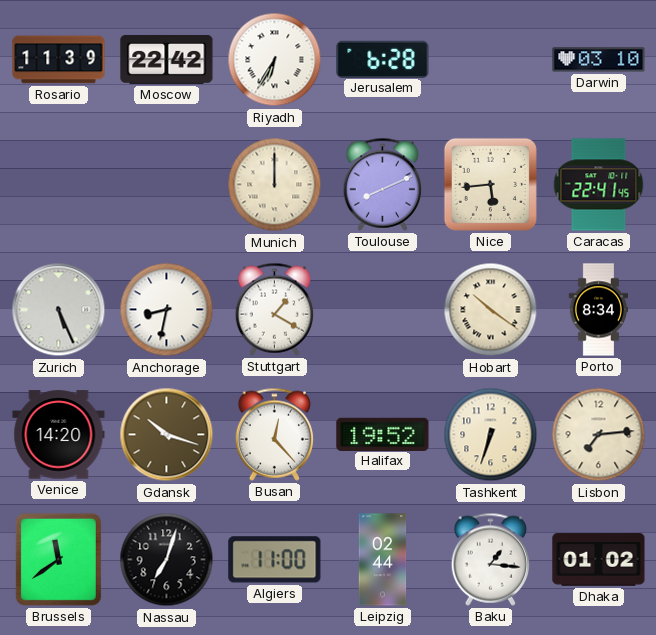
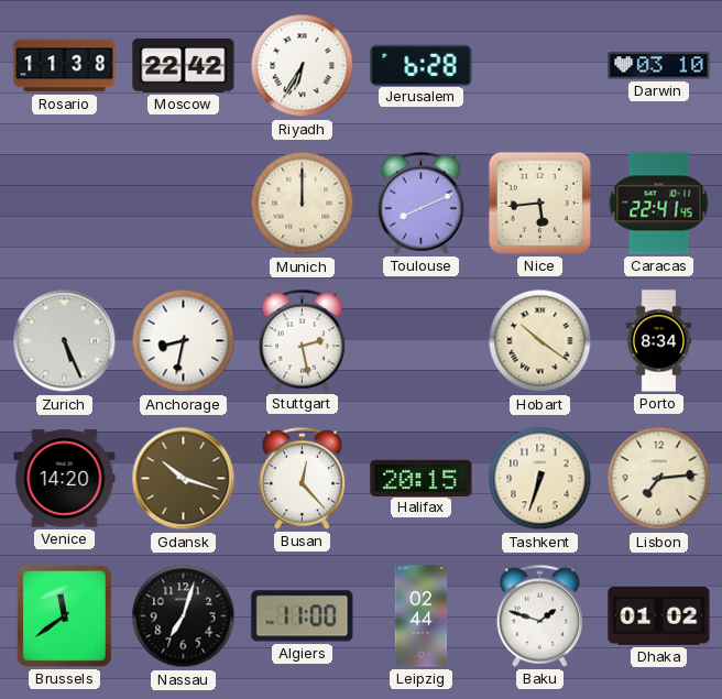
Rosario: 11:39 -> 11:38
Stuttgart: 1:20 -> 2:28
Halifax: 19:52 -> 20:15
Baku: 1:16 -> 1:48
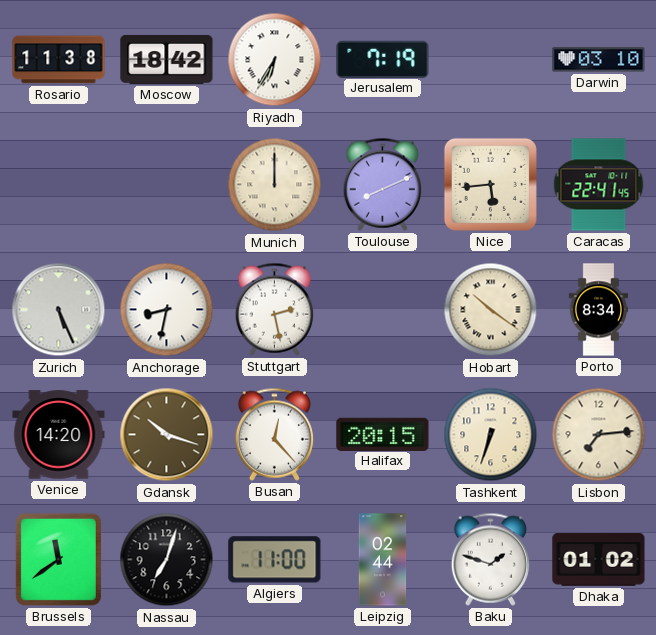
Moscow: 22:42 -> 18:42
Jerusalem: 6:28 -> 7:19
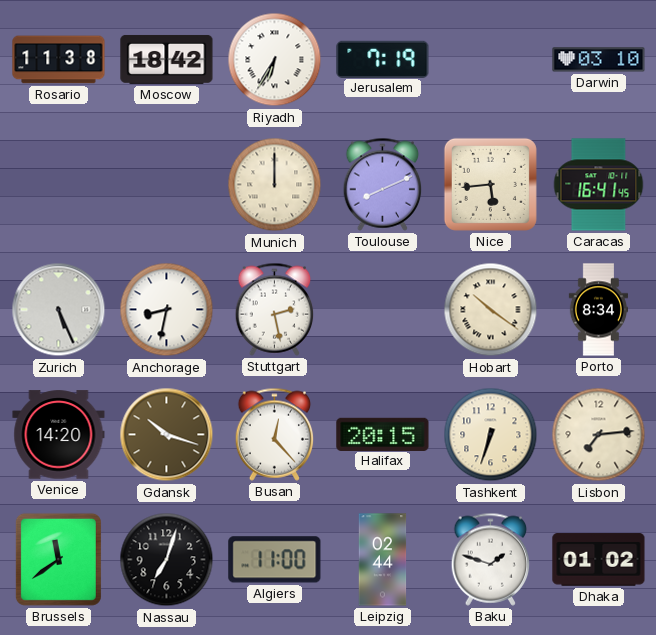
Caracas: 22:41 -> 16:41
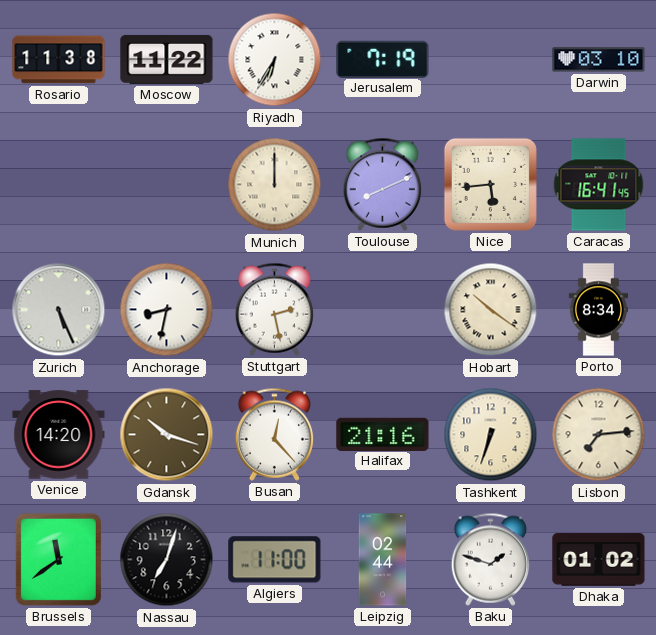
Moscow: 18:42 -> 11:22
Halifax: 20:15 -> 21:16
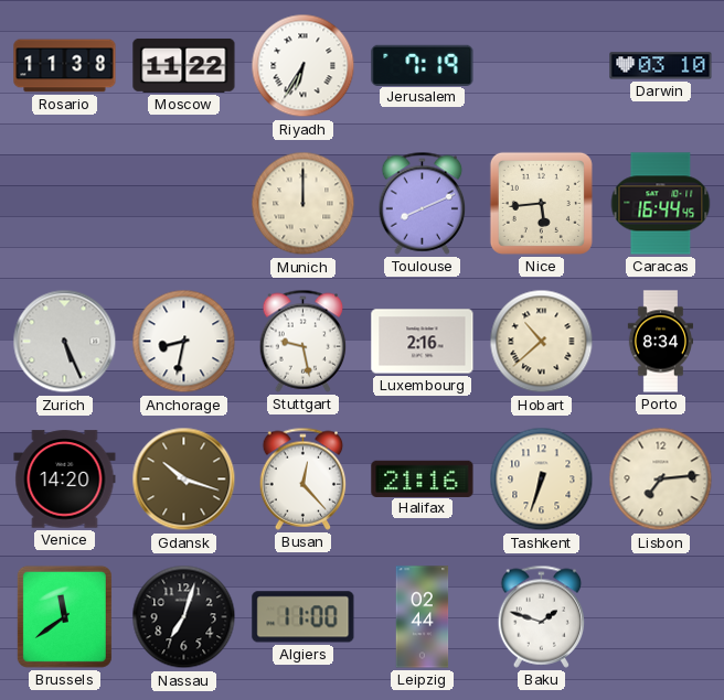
Caracas: 16:41 -> 16:44
Stuttgart: 2:28 -> 9:28
Luxembourg: none -> 2:16
Hobart: 10:21 -> 10:38
Dhaka: 01:02 -> none
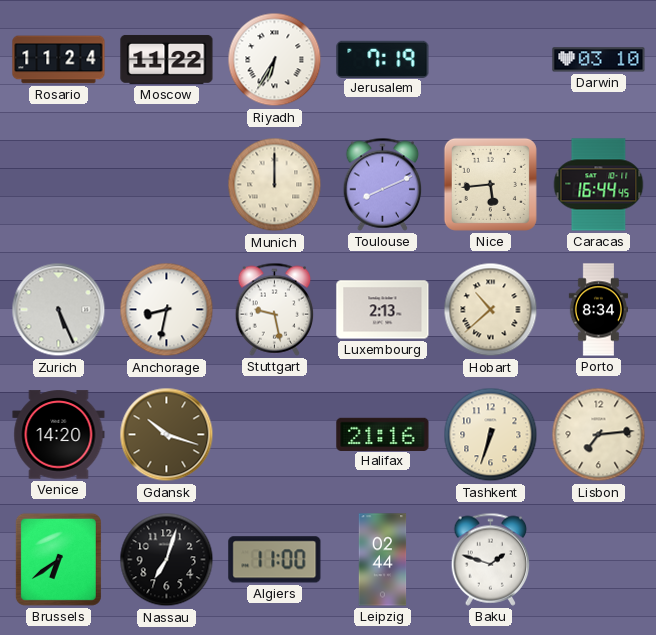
Rosario: 11:38 -> 11:24
Luxembourg: 2:16 -> 2:13
Busan: 12:23 -> none
Brussels: 11:39 -> 6:39
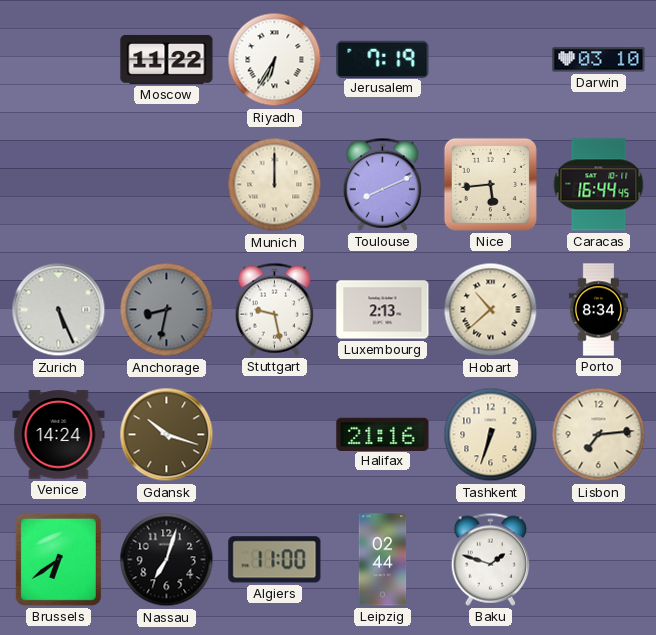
Rosario: 11:24 -> none
Anchorage dial: white -> grey
Venice: 14:20 -> 14:24
